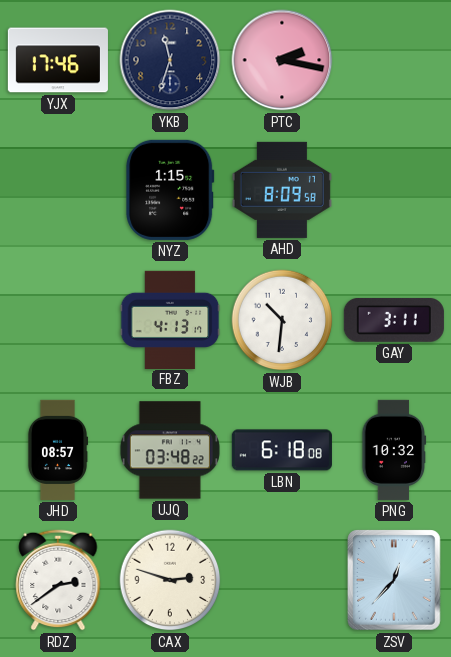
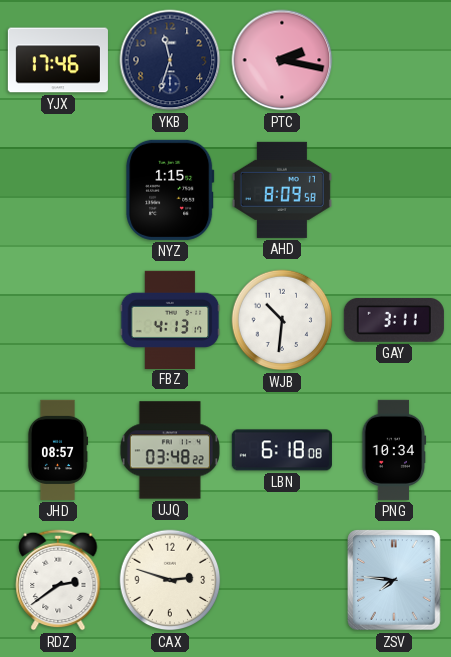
PNG: 10:32 -> 10:34
ZSV: 12:37 -> 7:46
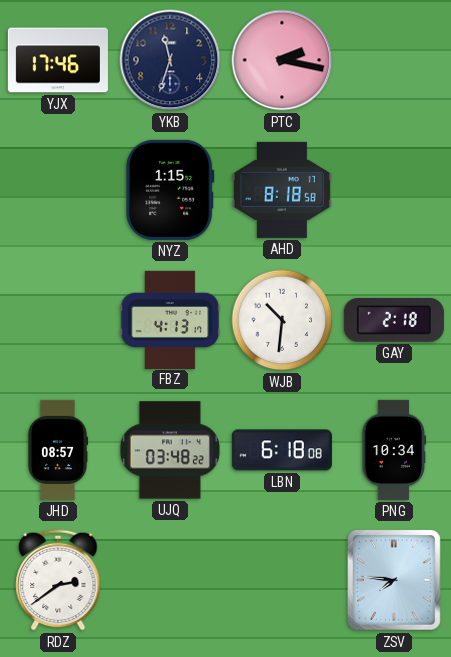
AHD: 8:09 -> 8:18
GAY: 3:11 -> 2:18
CAX: 2:48 -> none
